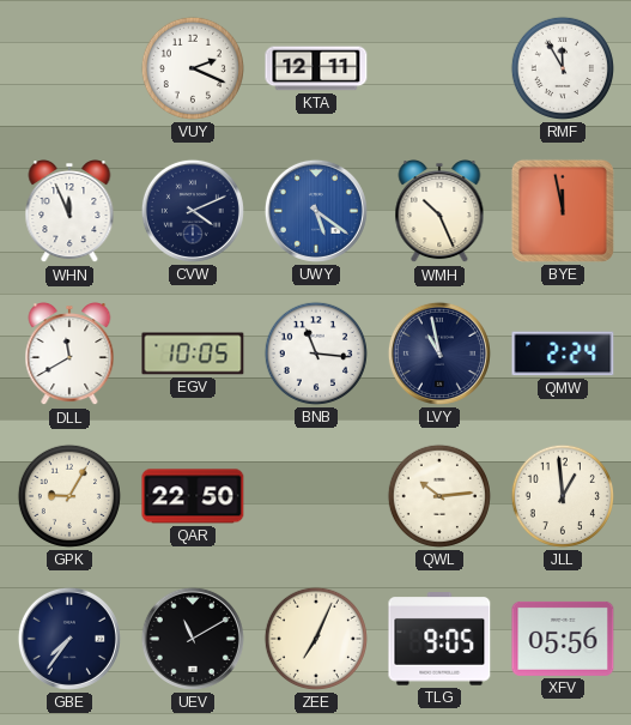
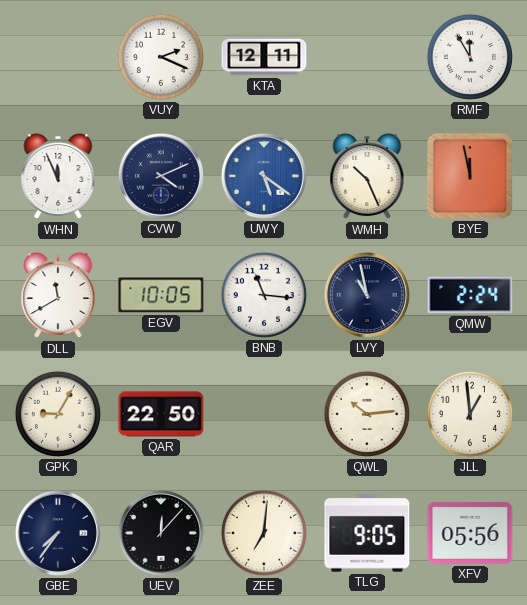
UEV: 11:10 -> 12:07
ZEE: 7:04 -> 7:01
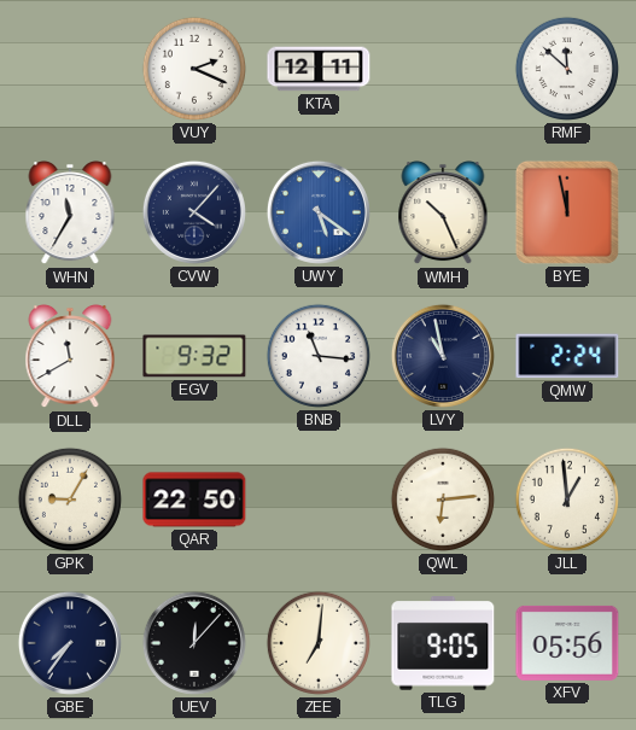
RMF: 11:55 -> 11:52
WHN: 11:56 -> 11:35
CVW: 4:11 -> 4:07
EGV: 10:05 -> 9:32
QWL: 10:14 -> 6:14
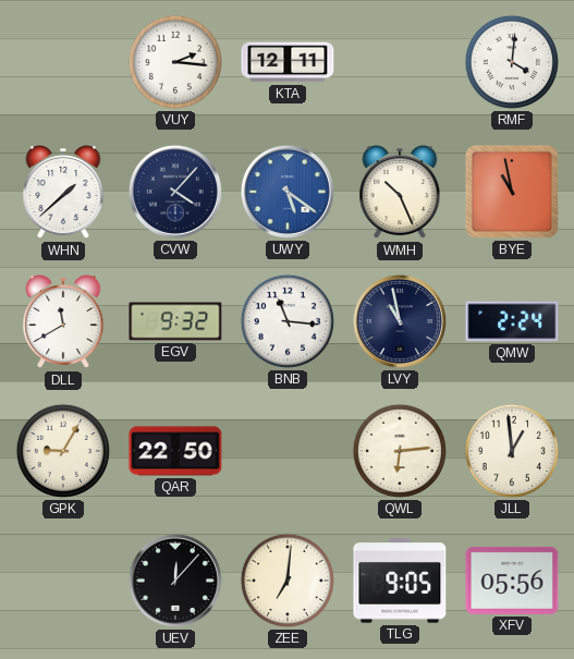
VUY: 2:19 -> 2:16
RMF: 11:52 -> 4:01
WHN: 11:35 -> 1:38
BYE: 11:58 -> 10:58
GBE: 7:36 -> none
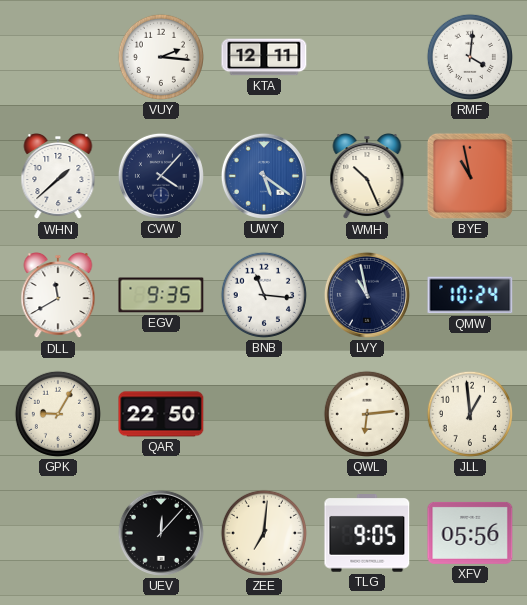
EGV: 9:32 -> 9:35
QMW: 2:24 -> 10:24
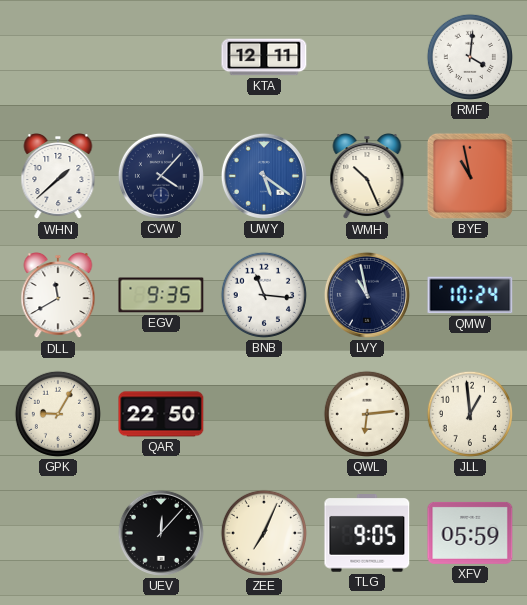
VUY: 2:16 -> none
ZEE: 7:01 -> 7:04
XFV: 05:56 -> 05:59
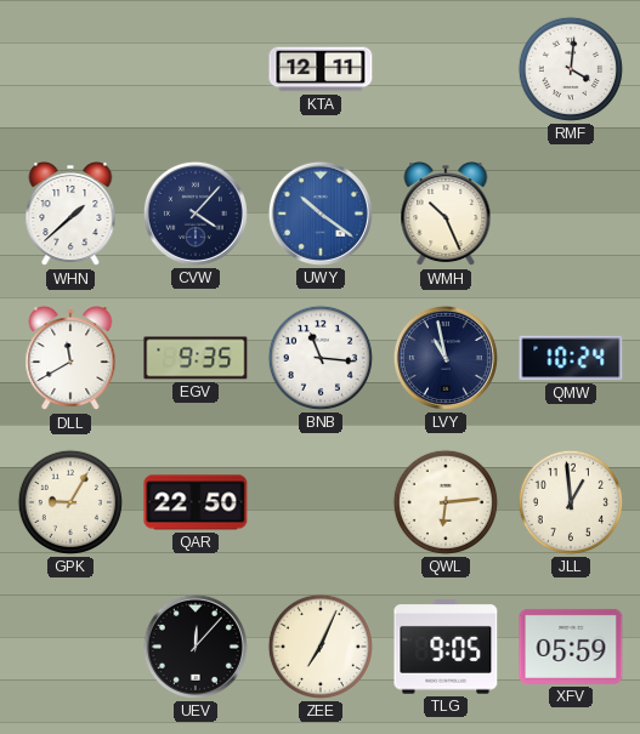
UWY: 5:21 -> 10:21
BYE: 10:58 -> none
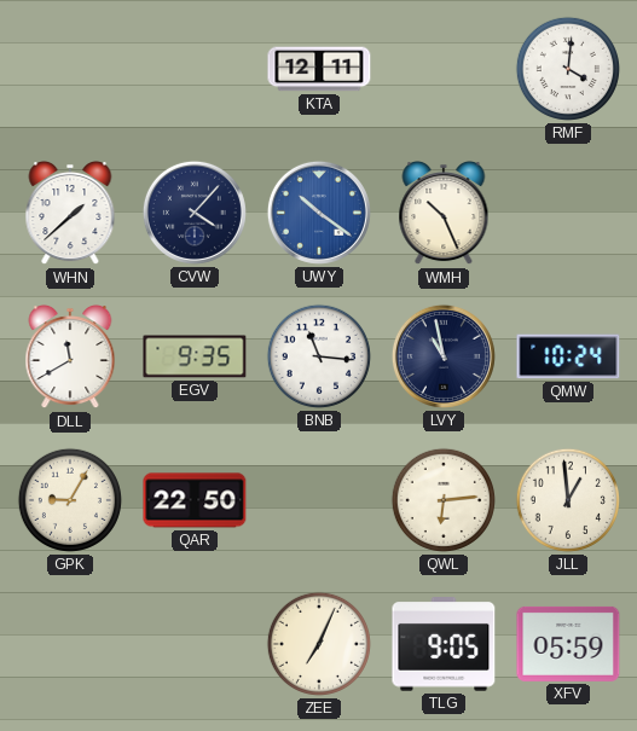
UEV: 12:07 -> none
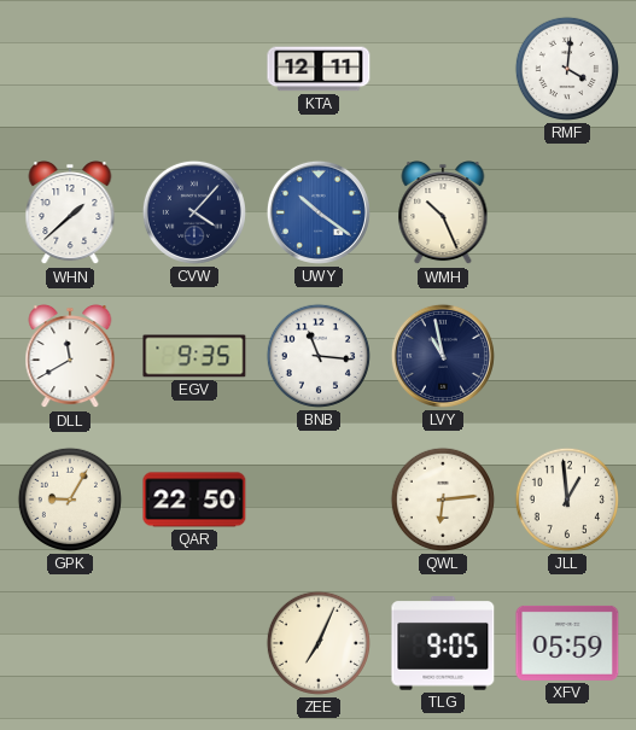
QMW: 10:24 -> none
